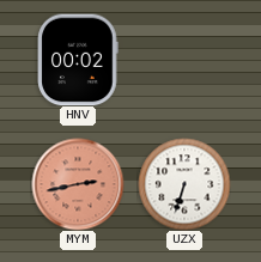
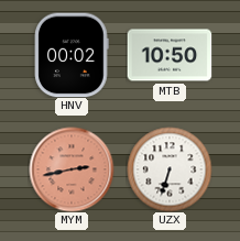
MTB: none -> 10:50
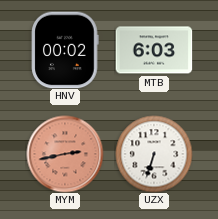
MTB: 10:50 -> 6:03
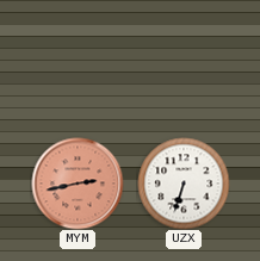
HNV: 00:02 -> none
MTB: 6:03 -> none
